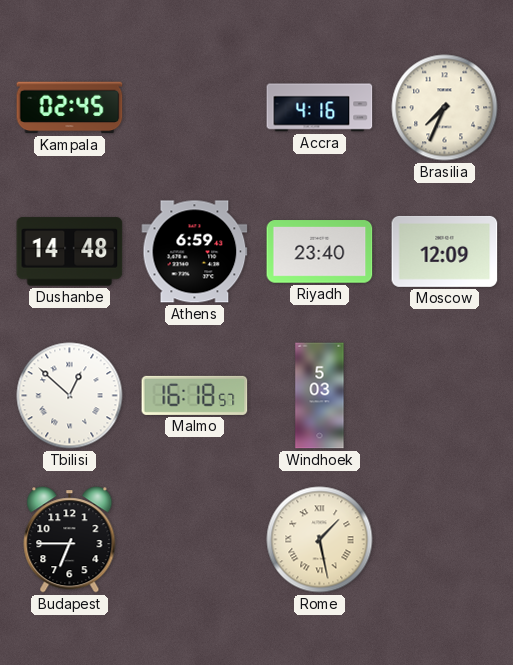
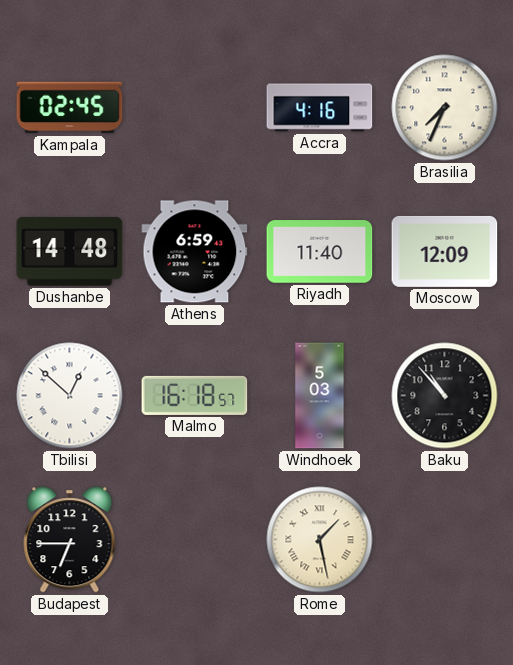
Riyadh: 23:40 -> 11:40
Baku: none -> 10:53
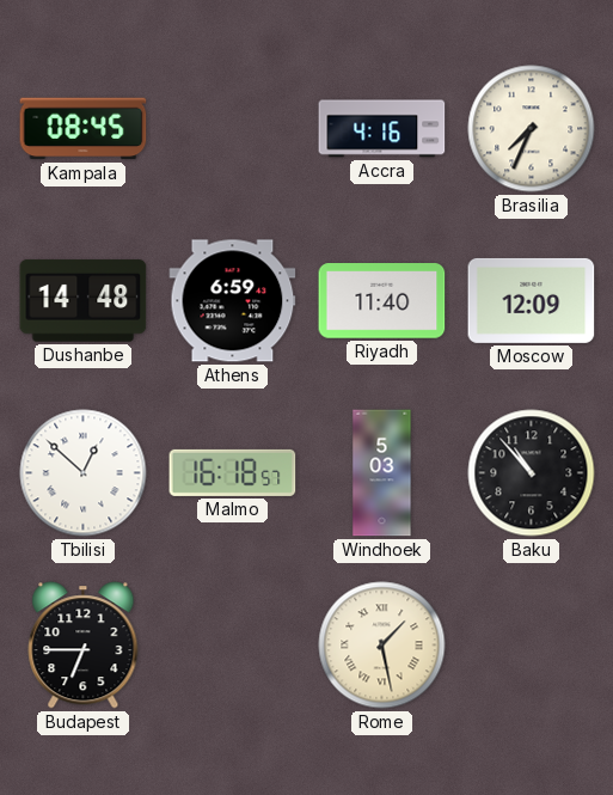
Kampala: 02:45 -> 08:45
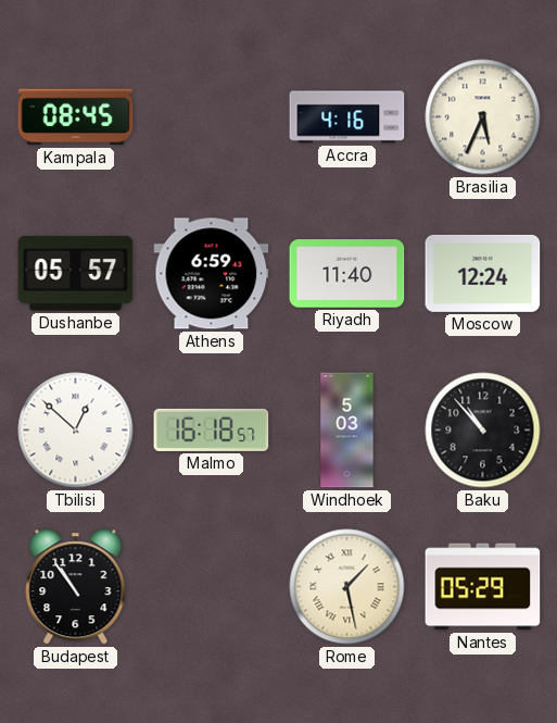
Brasilia: 7:34 -> 5:34
Dushanbe: 14:48 -> 05:57
Moscow: 12:09 -> 12:24
Budapest: 6:45 -> 10:54
Nantes: none -> 05:29
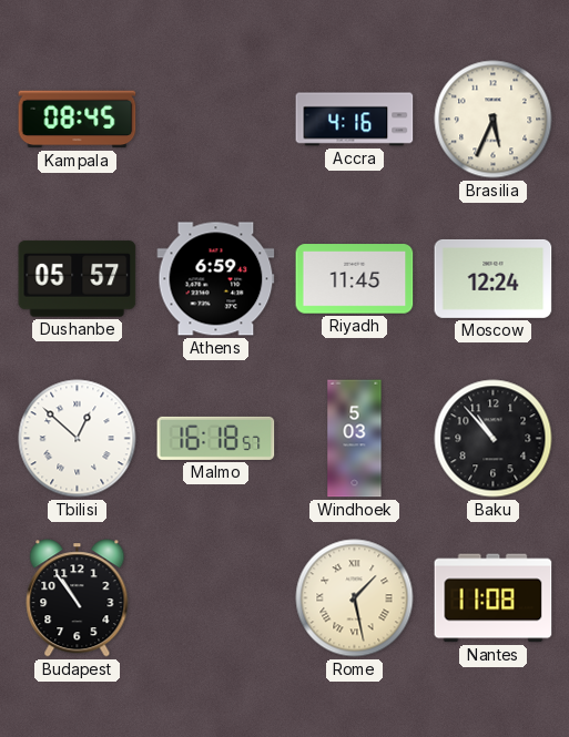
Riyadh: 11:40 -> 11:45
Nantes: 05:29 -> 11:08
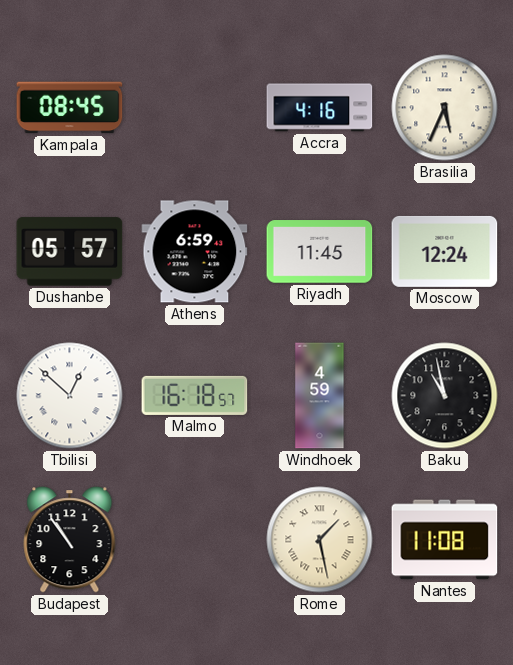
Windhoek: 5:03 -> 4:59
Baku: 10:53 -> 10:58
